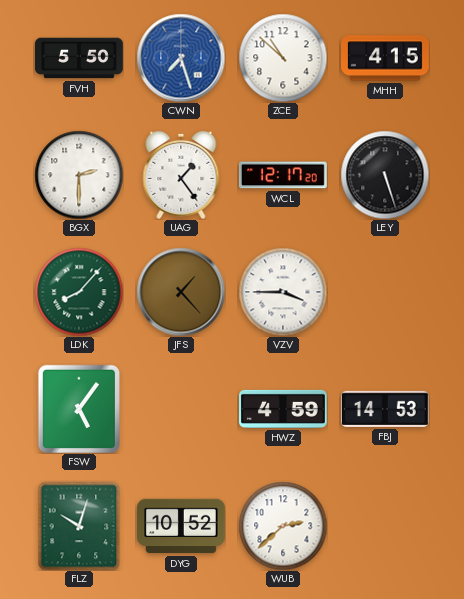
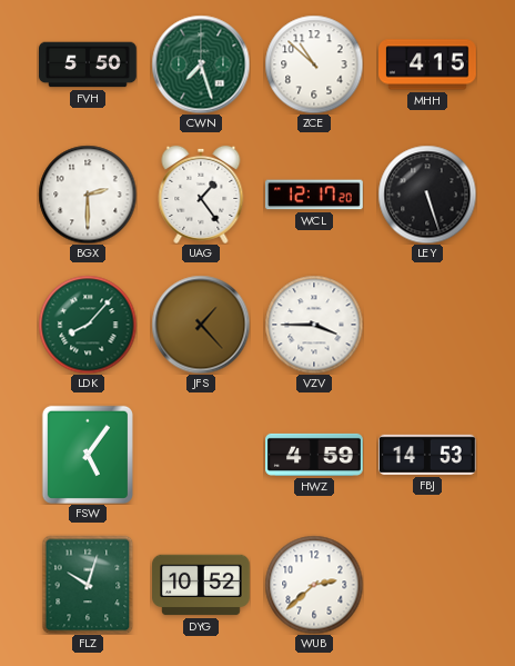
CWN dial: blue -> green
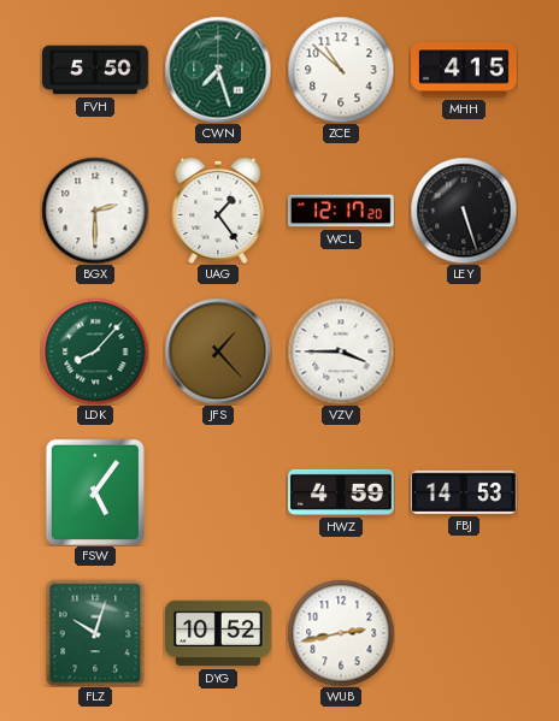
WUB: 2:38 -> 2:43
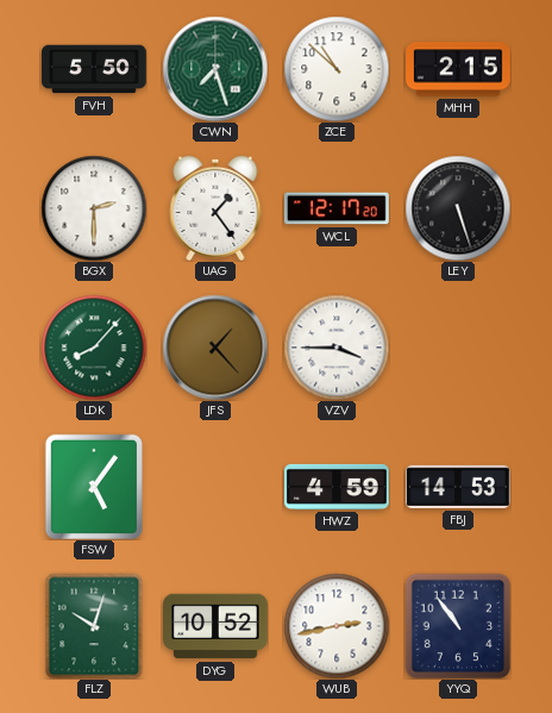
MHH: 4:15 -> 2:15
YYQ: none -> 10:54
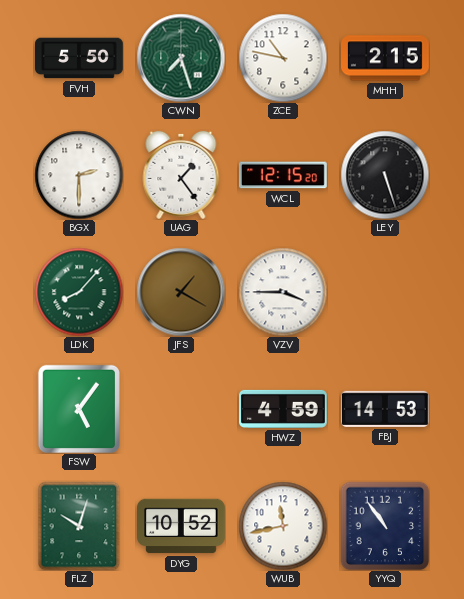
ZCE: 10:52 -> 10:47
WCL: 12:17 -> 12:15
JFS: 1:23 -> 1:20
WUB: 2:43 -> 11:43
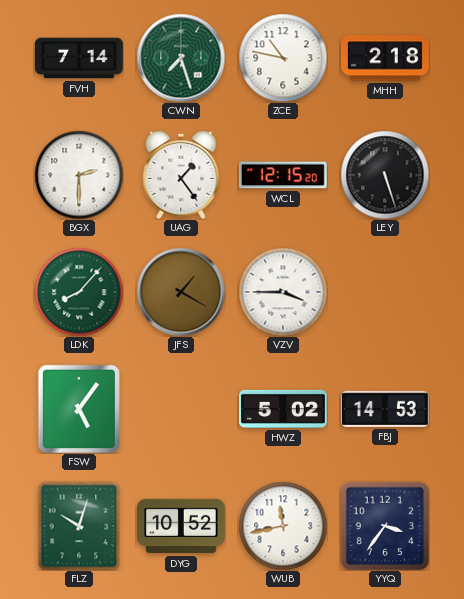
FVH: 5:50 -> 7:14
MHH: 2:15 -> 2:18
HWZ: 4:59 -> 5:02
YYQ: 10:54 -> 3:36
